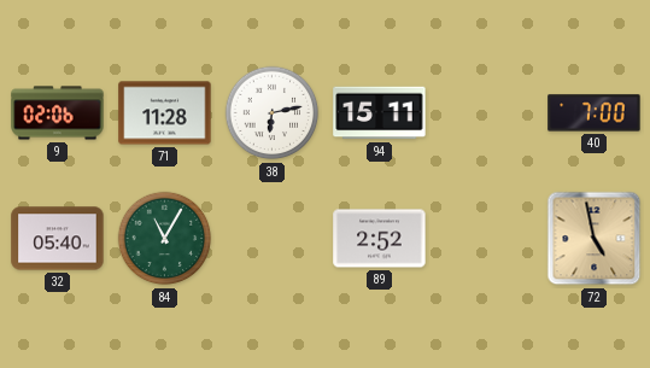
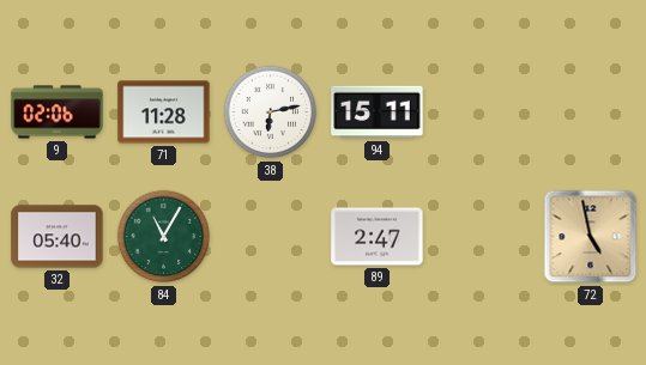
40: 7:00 -> none
89: 2:52 -> 2:47
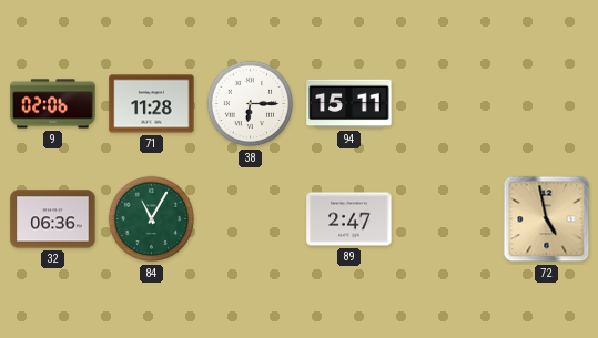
38: 6:13 -> 6:15
32: 05:40 -> 06:36
